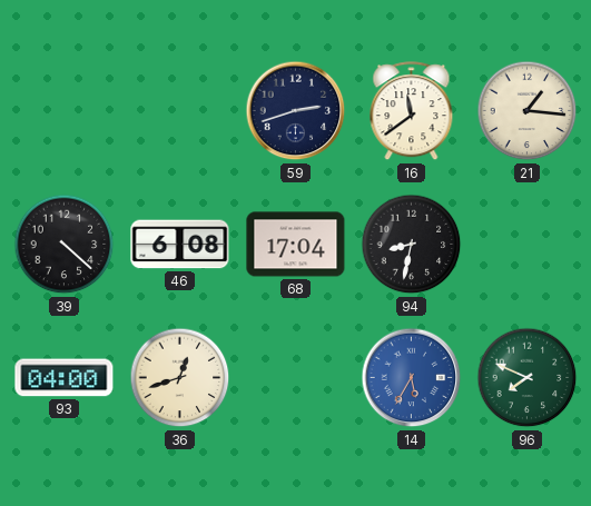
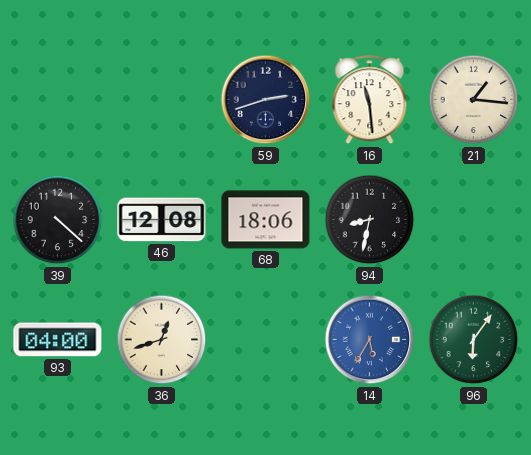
16: 11:39 -> 11:29
46: 6:08 -> 12:08
68: 17:04 -> 18:06
96: 7:49 -> 6:06
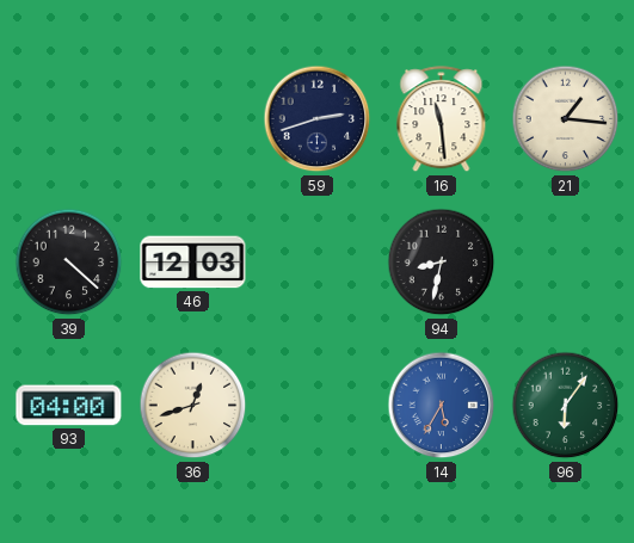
46: 12:08 -> 12:03
68: 18:06 -> none
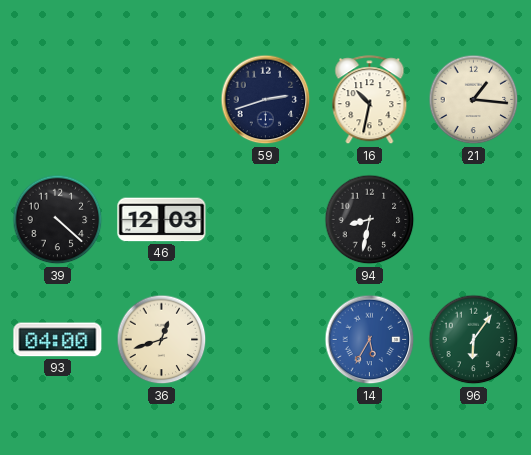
16: 11:29 -> 10:32
